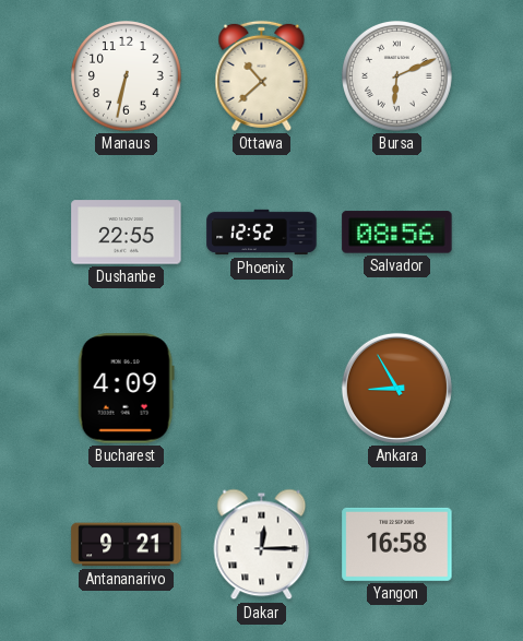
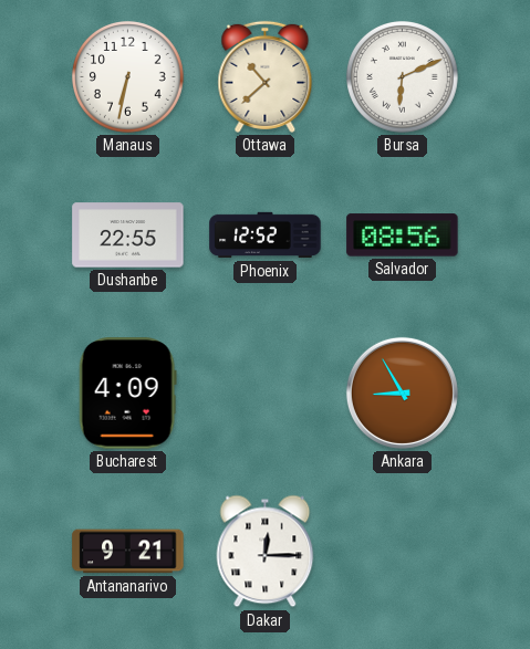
Yangon: 16:58 -> none
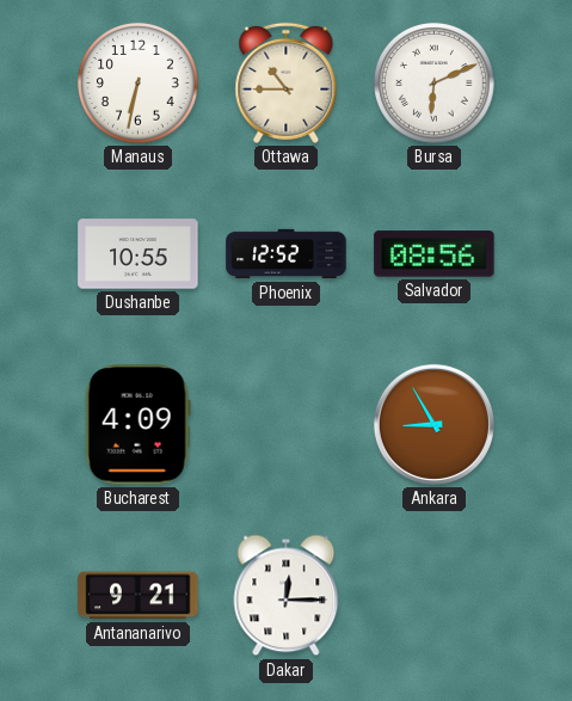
Ottawa: 10:38 -> 10:45
Dushanbe: 22:55 -> 10:55
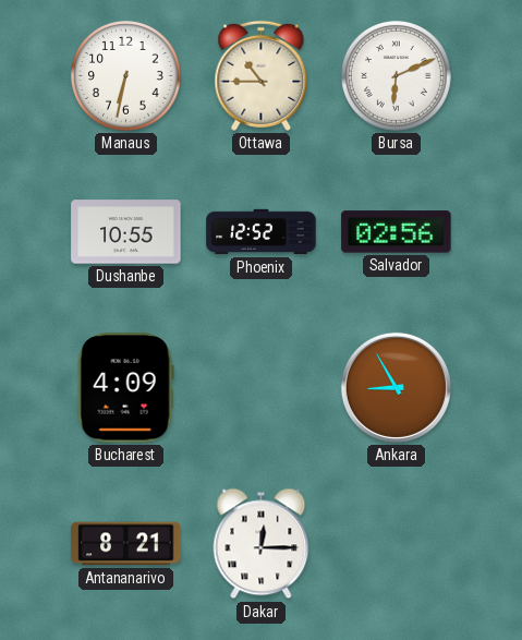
Salvador: 08:56 -> 02:56
Antananarivo: 9:21 -> 8:21
